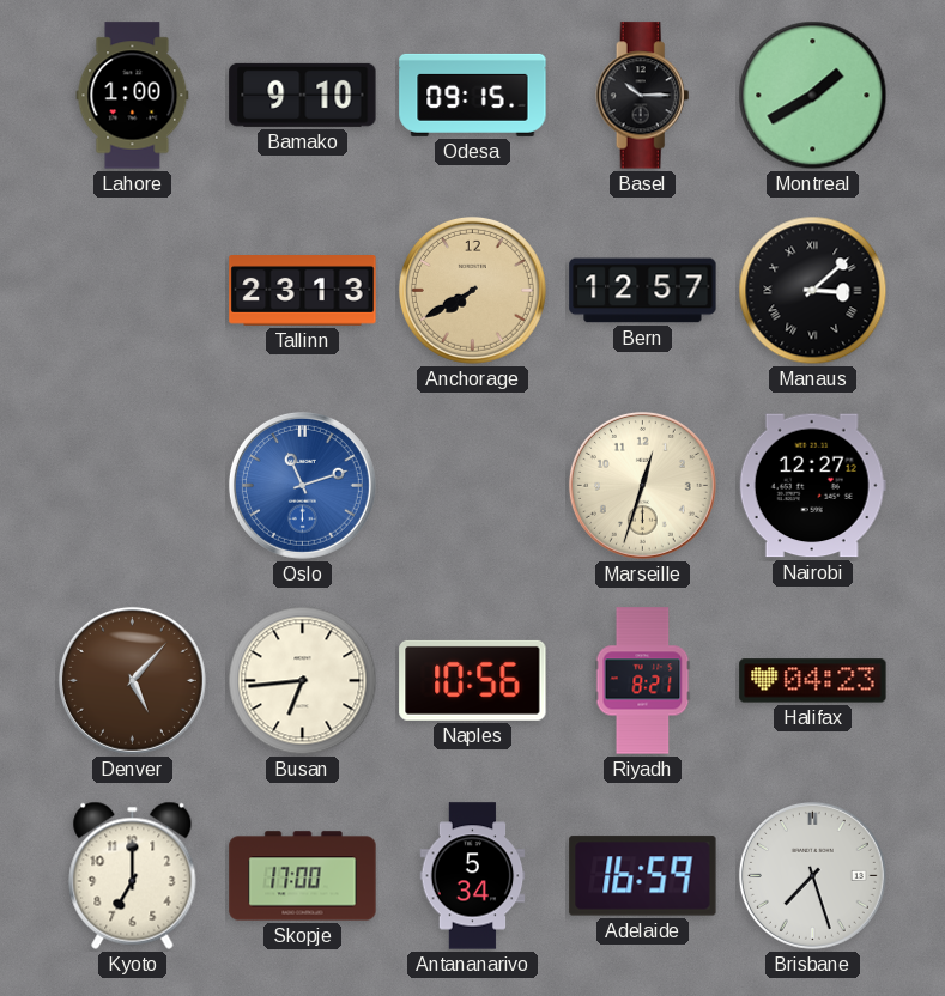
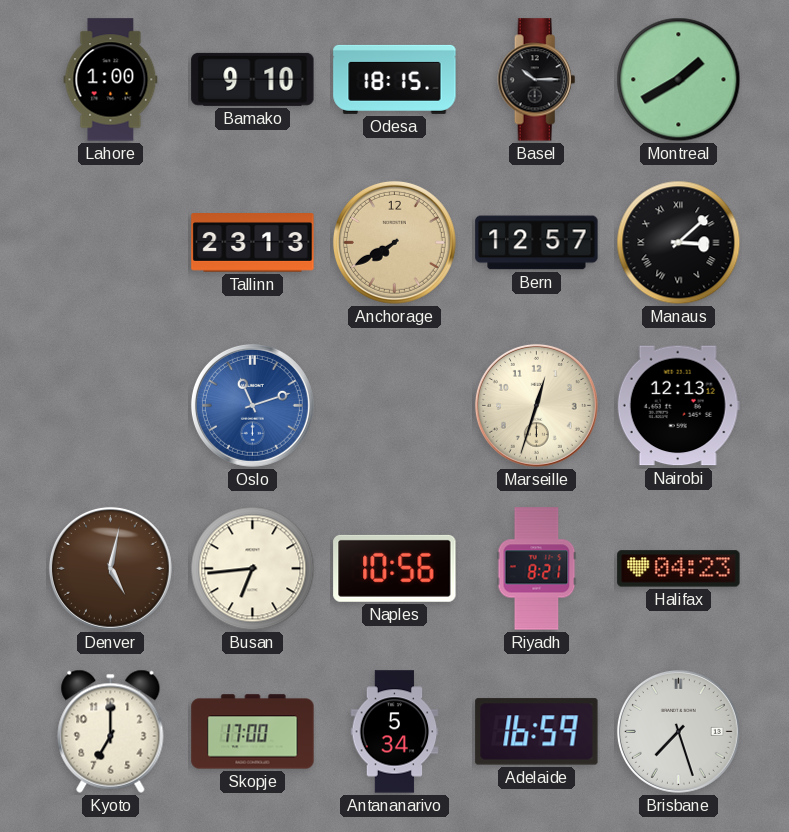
Odesa: 09:15 -> 18:15
Nairobi: 12:27 -> 12:13
Denver: 5:07 -> 5:02
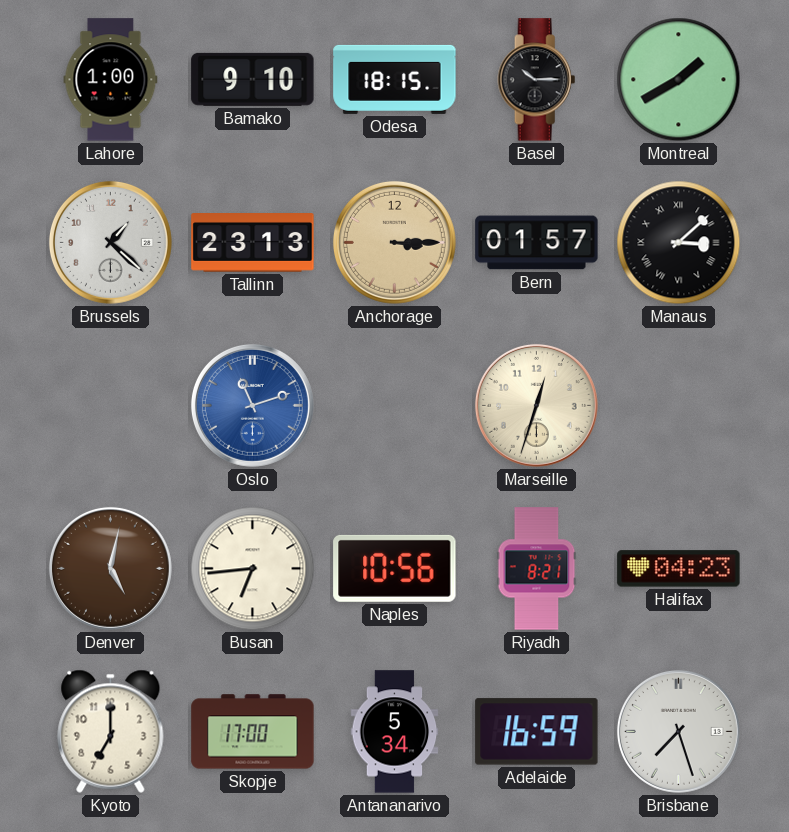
Brussels: none -> 1:22
Anchorage: 7:40 -> 3:15
Bern: 12:57 -> 01:57
Nairobi: 12:13 -> none
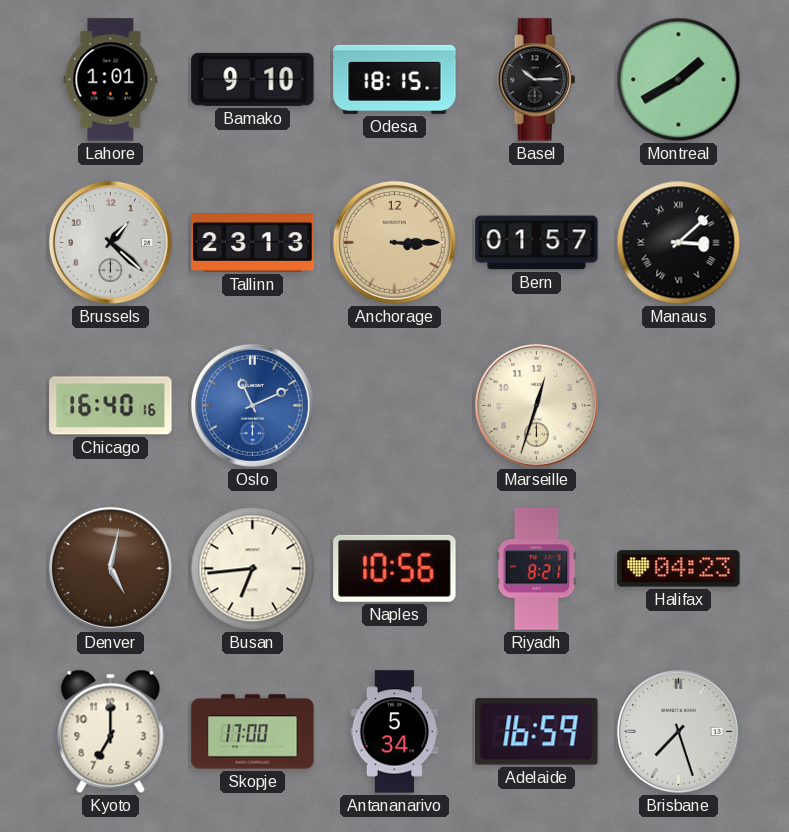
Lahore: 1:00 -> 1:01
Chicago: none -> 16:40
Oslo: 11:12 -> 11:11
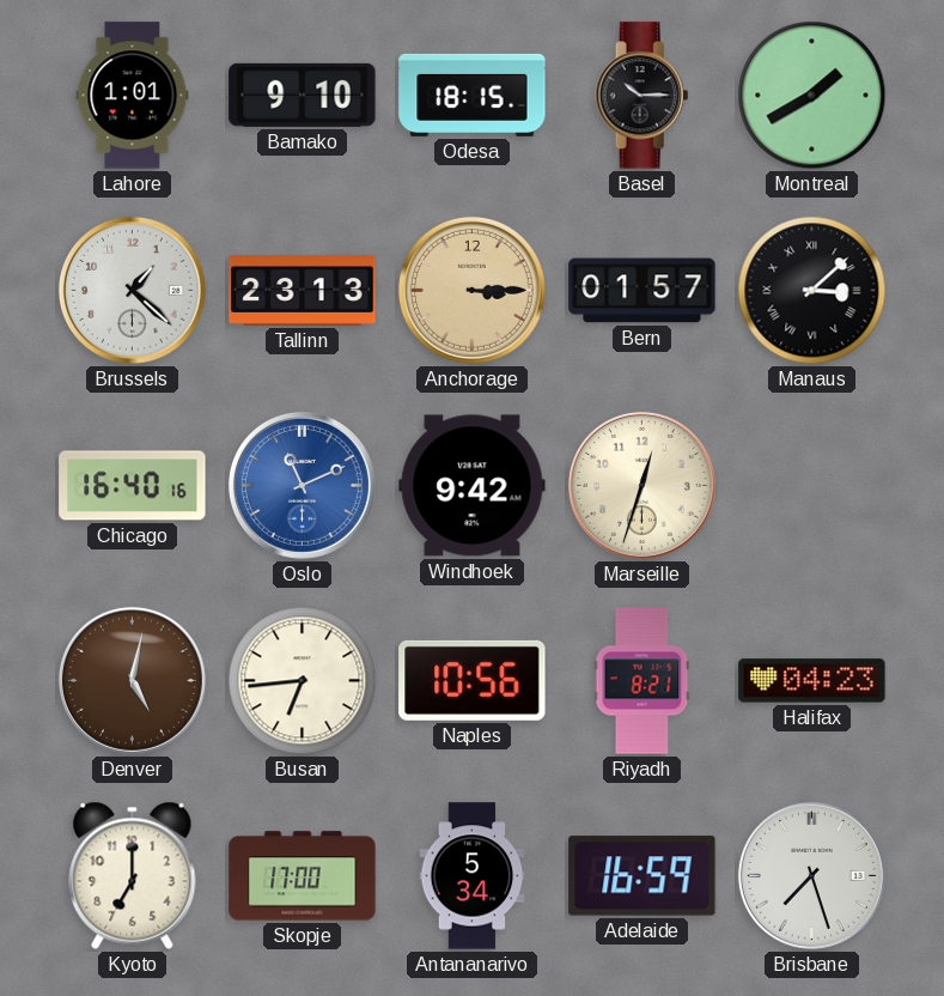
Windhoek: none -> 9:42
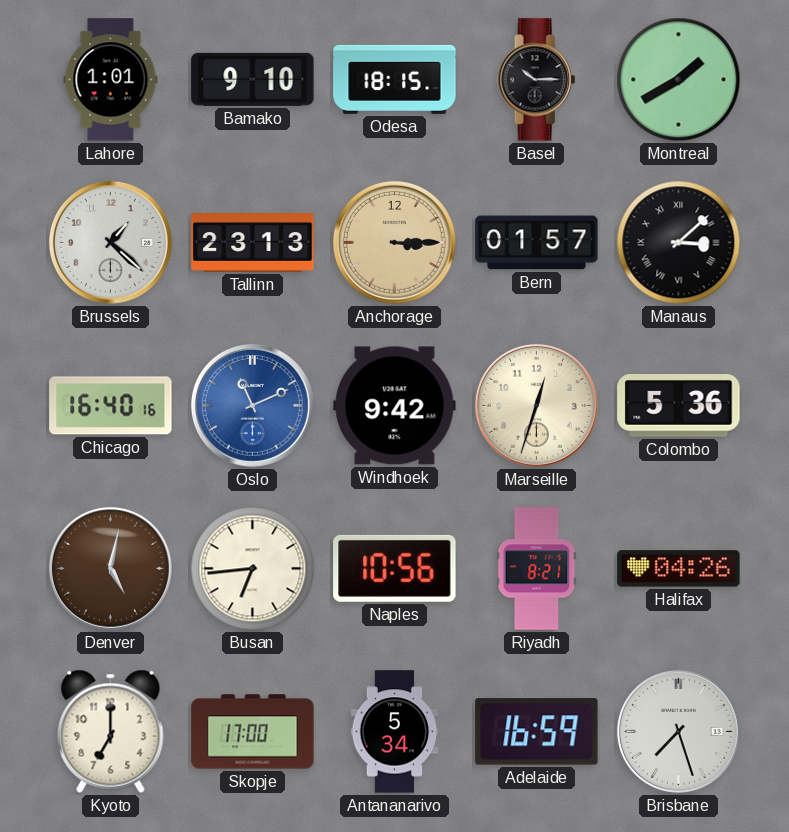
Colombo: none -> 5:36
Halifax: 04:23 -> 04:26
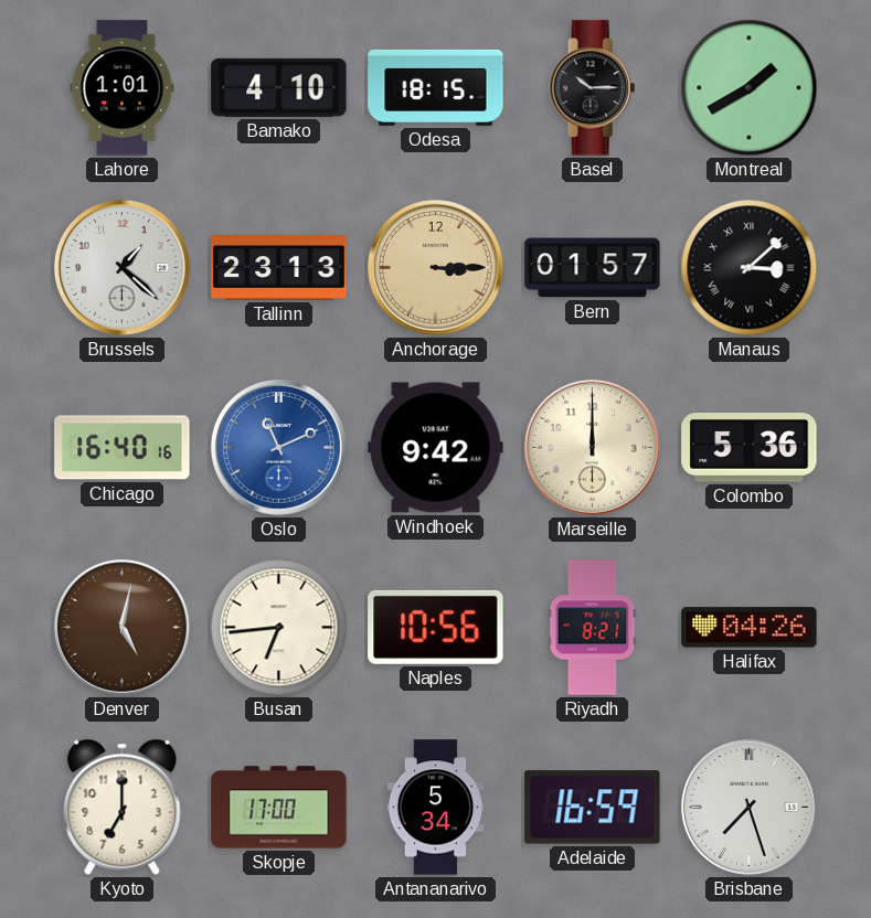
Bamako: 9:10 -> 4:10
Marseille: 12:33 -> 12:00
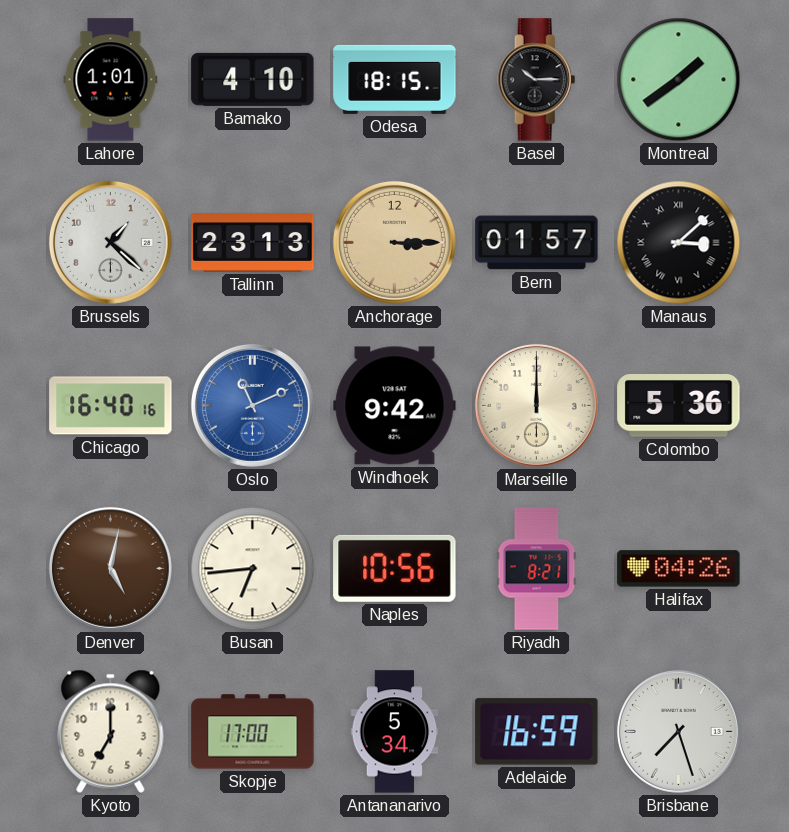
Montreal: 1:40 -> 1:39
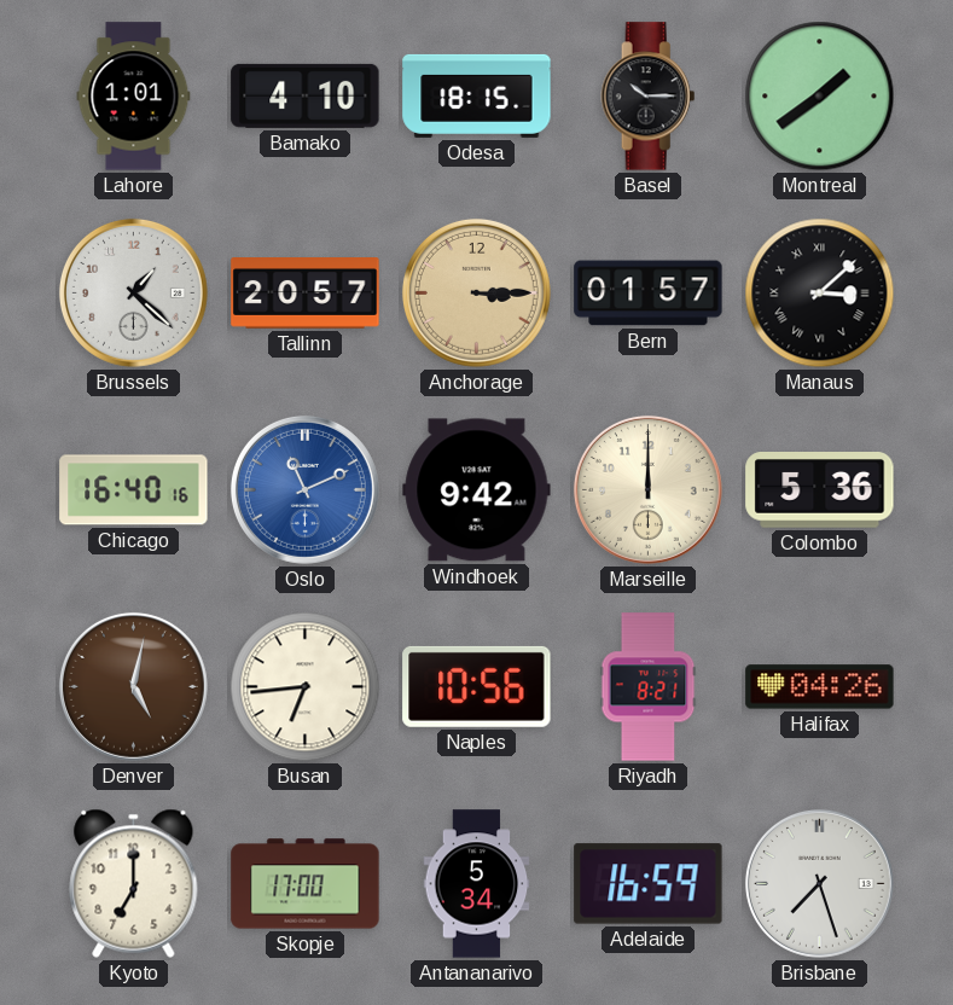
Tallinn: 23:13 -> 20:57
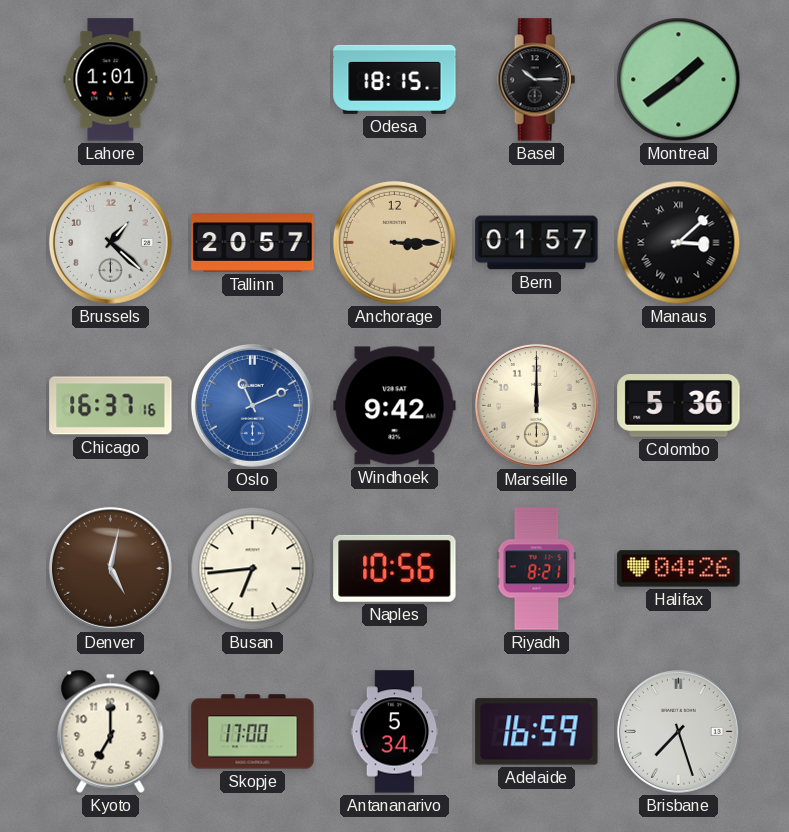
Bamako: 4:10 -> none
Chicago: 16:40 -> 16:37
